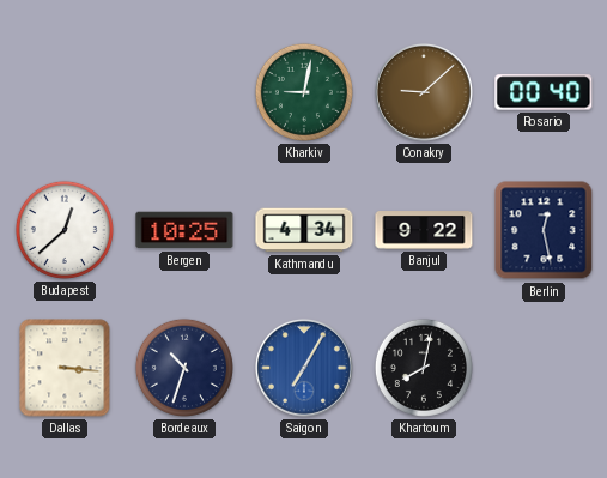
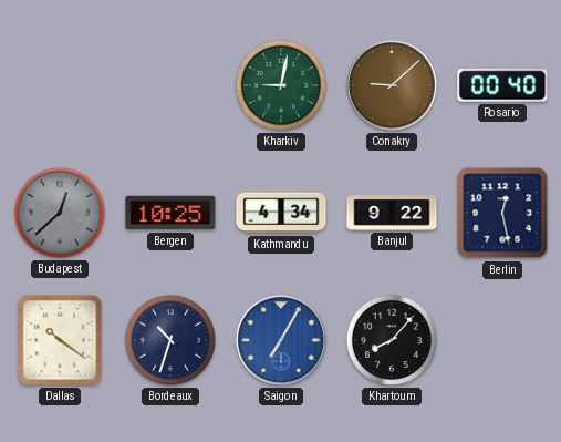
Budapest dial: white -> grey
Dallas: 3:16 -> 10:21
Khartoum: 8:02 -> 8:07
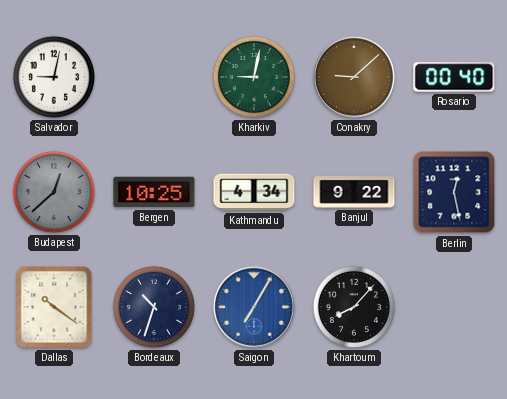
Salvador: none -> 9:02
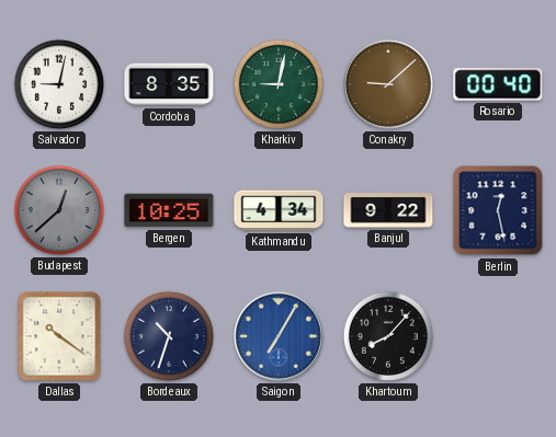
Cordoba: none -> 8:35
